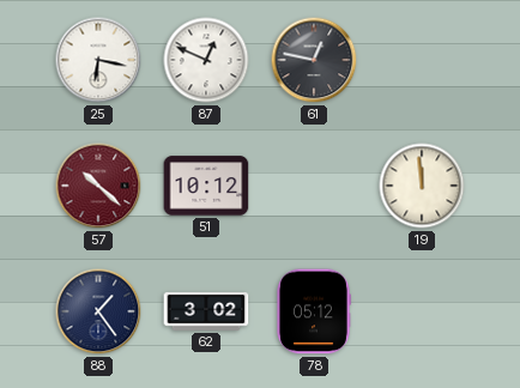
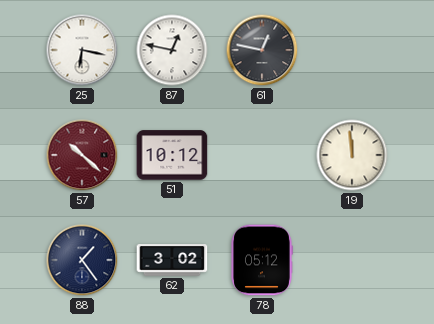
87: 12:49 -> 12:47
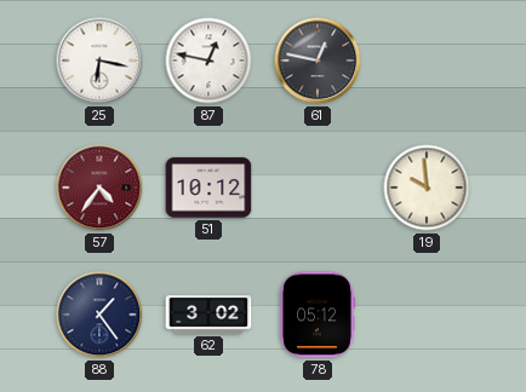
57: 10:22 -> 4:36
19: 11:59 -> 9:59
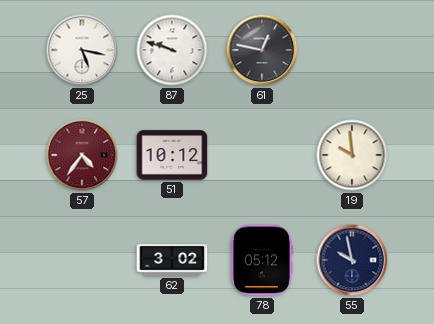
25: 6:17 -> 5:17
87: 12:47 -> 9:48
88: 1:24 -> none
55: none -> 9:58
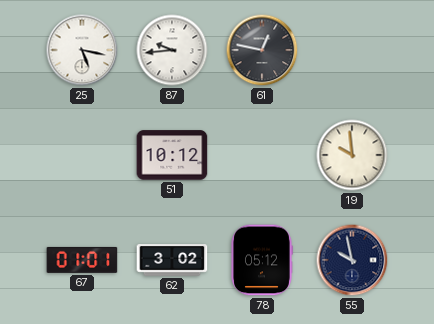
87: 9:48 -> 9:44
57: 4:36 -> none
67: none -> 01:01
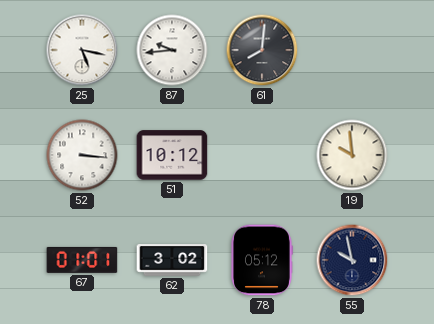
61: 12:47 -> 8:01
52: none -> 3:16
